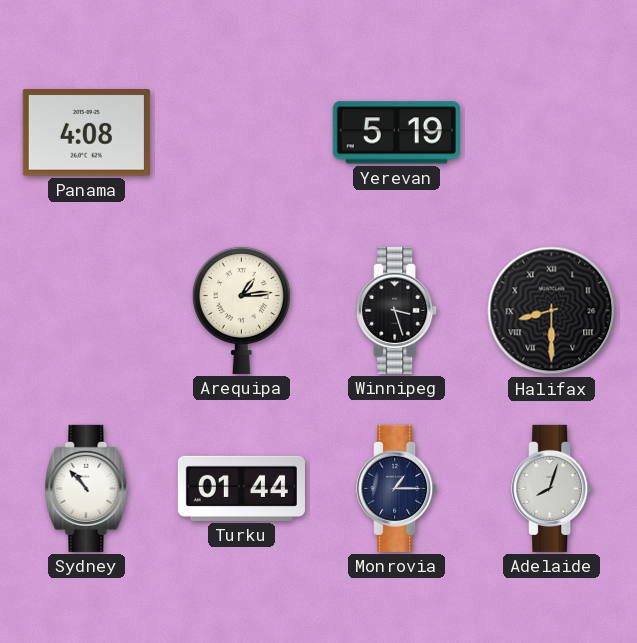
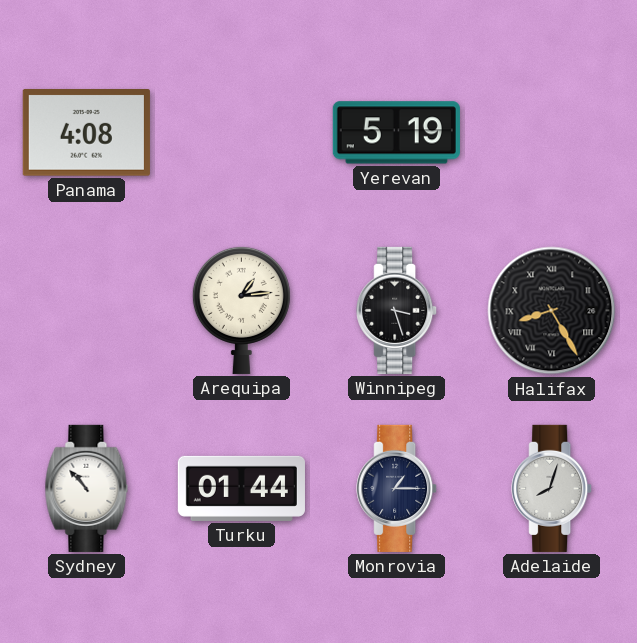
Halifax: 8:30 -> 8:25
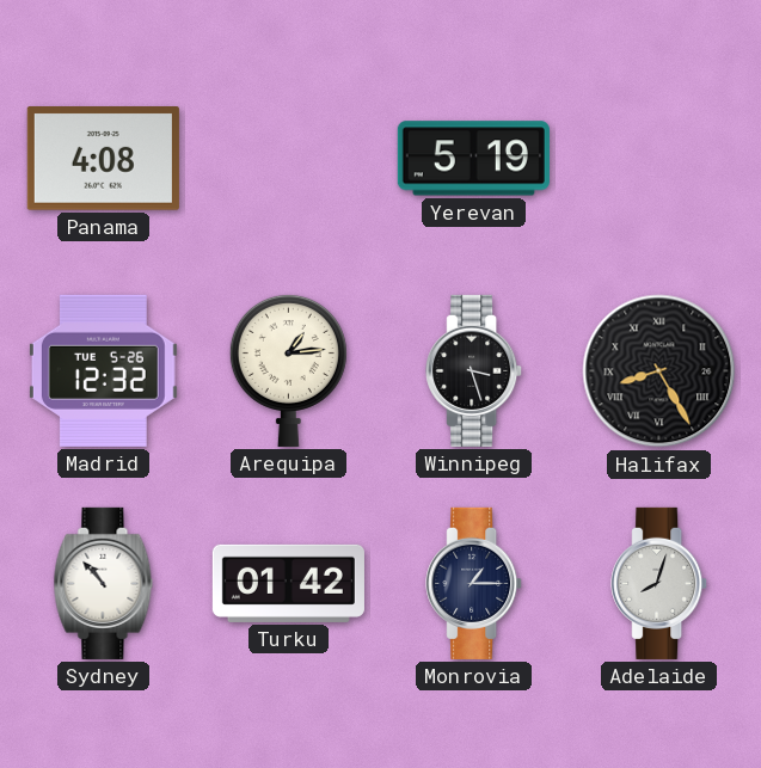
Madrid: none -> 12:32
Turku: 01:44 -> 01:42
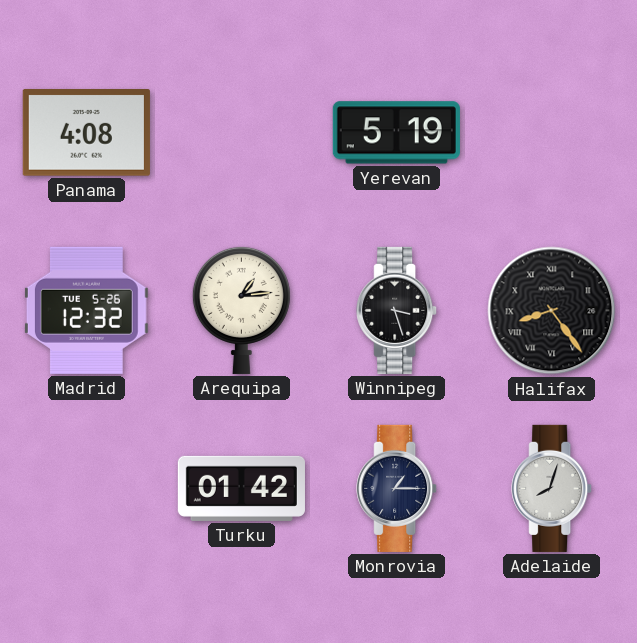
Halifax: 8:25 -> 8:24
Sydney: 10:53 -> none
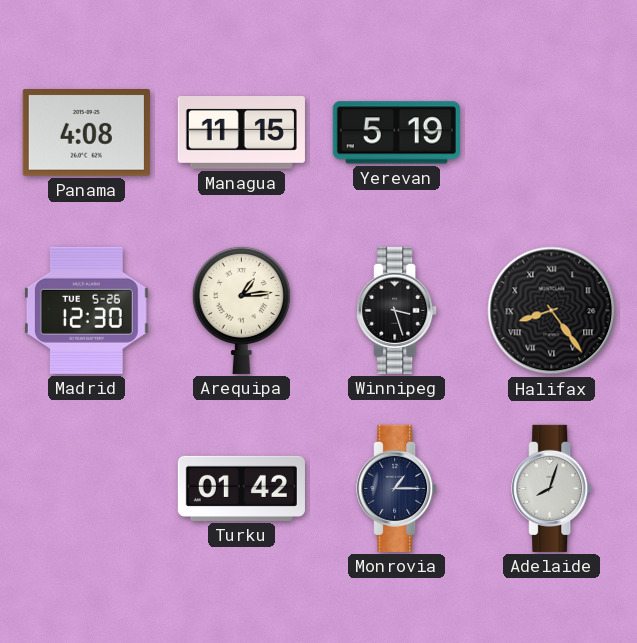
Managua: none -> 11:15
Madrid: 12:32 -> 12:30
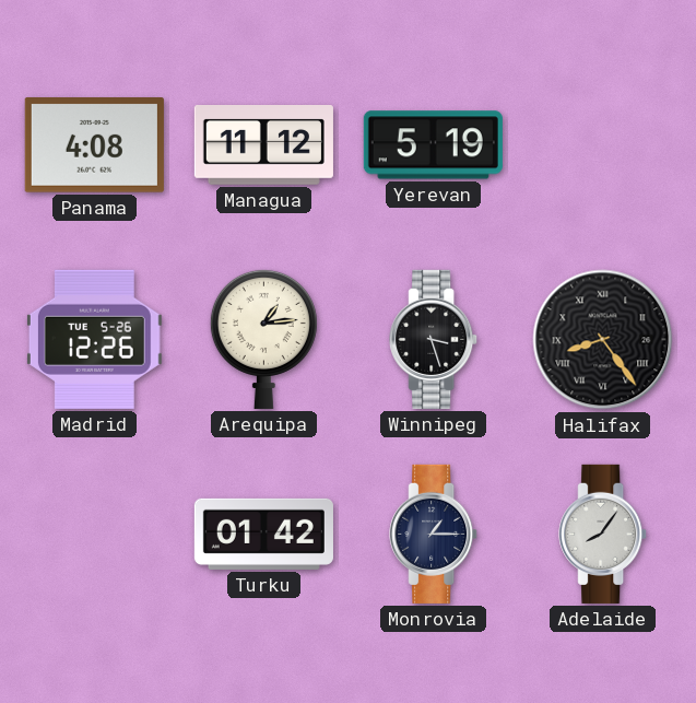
Managua: 11:15 -> 11:12
Madrid: 12:30 -> 12:26
Adelaide: 8:03 -> 8:06
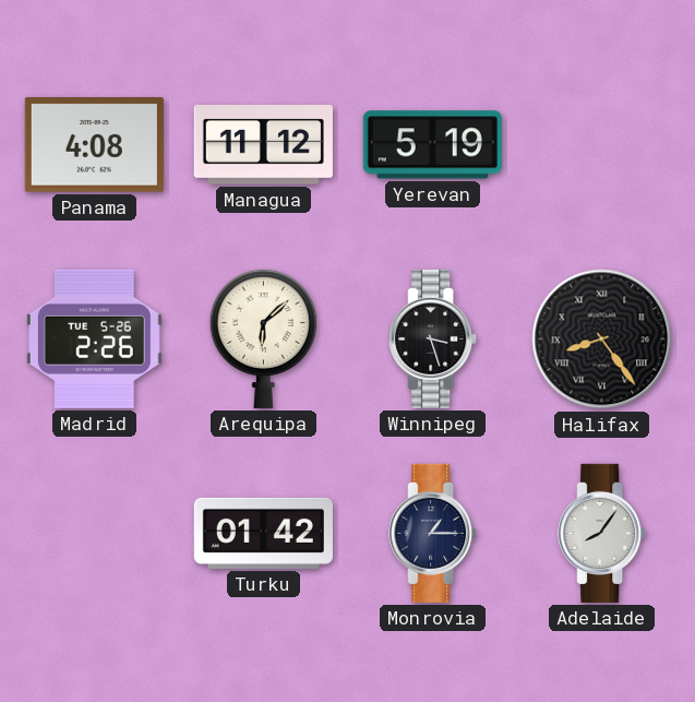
Madrid: 12:26 -> 2:26
Arequipa: 1:14 -> 6:08
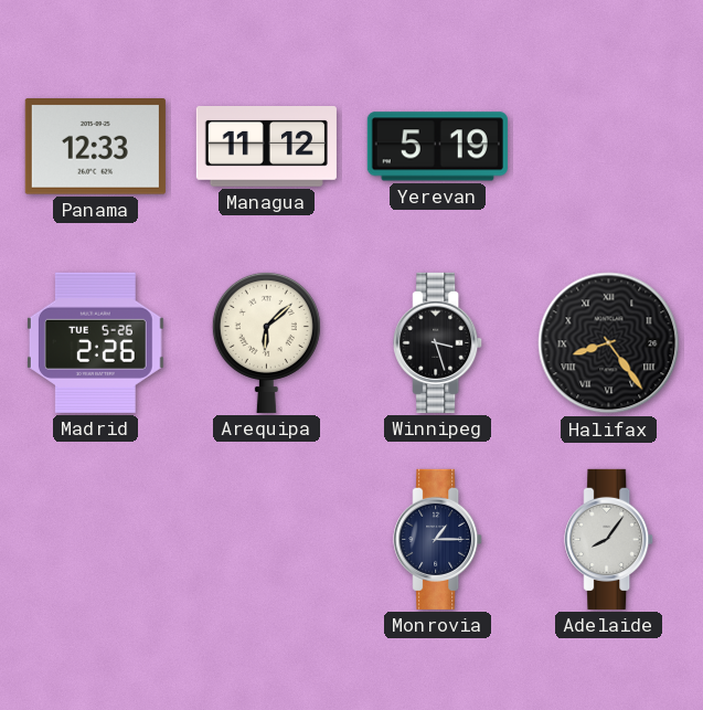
Panama: 4:08 -> 12:33
Turku: 01:42 -> none
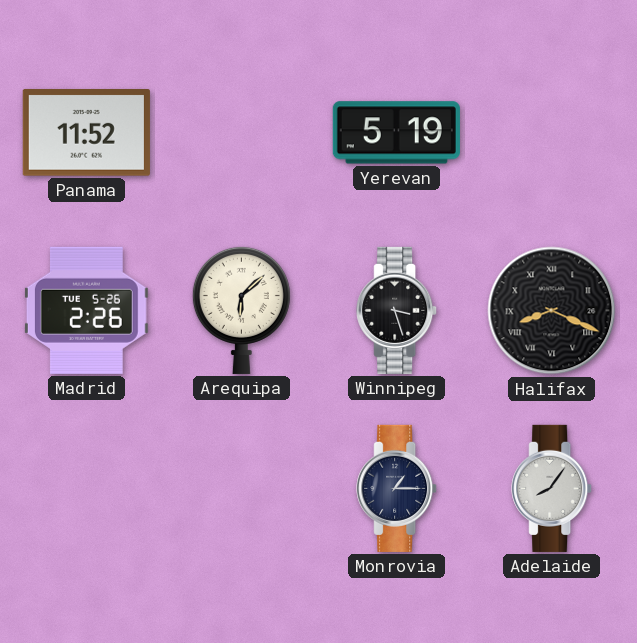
Panama: 12:33 -> 11:52
Managua: 11:12 -> none
Halifax: 8:24 -> 8:19
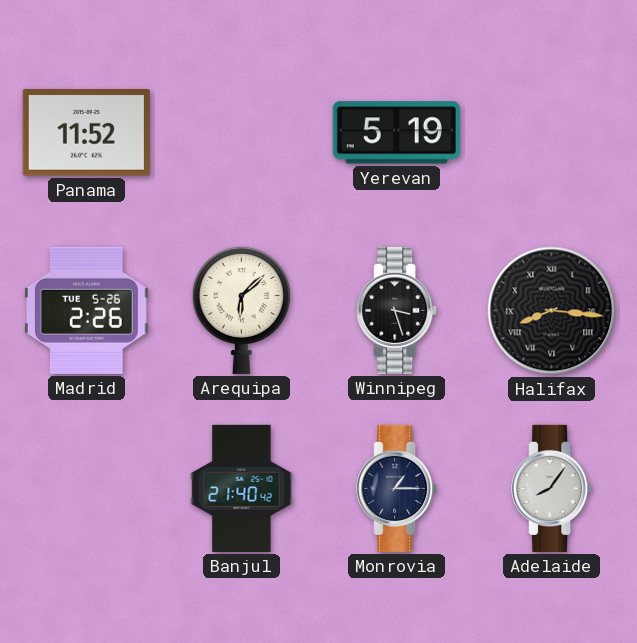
Halifax: 8:19 -> 8:16
Banjul: none -> 21:40
